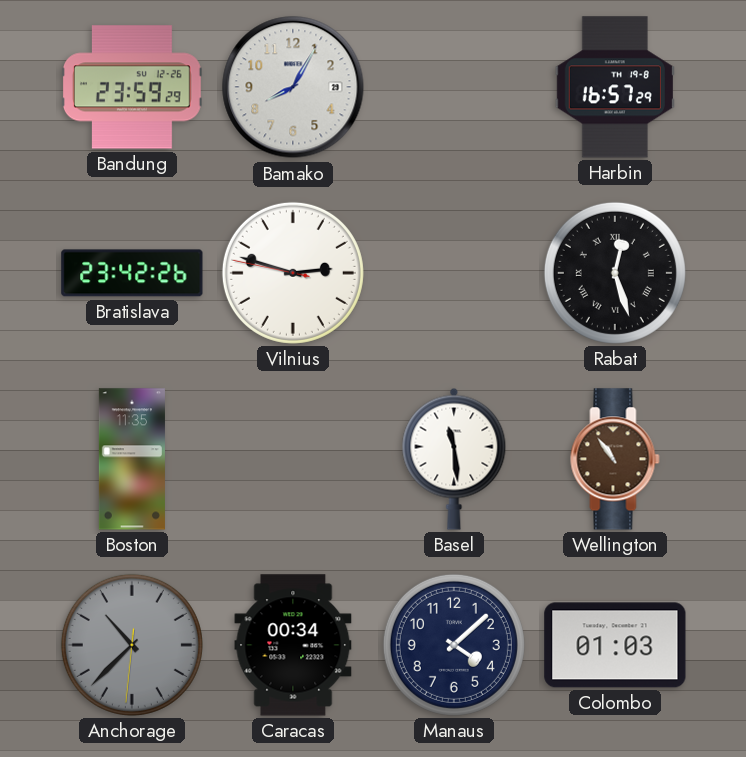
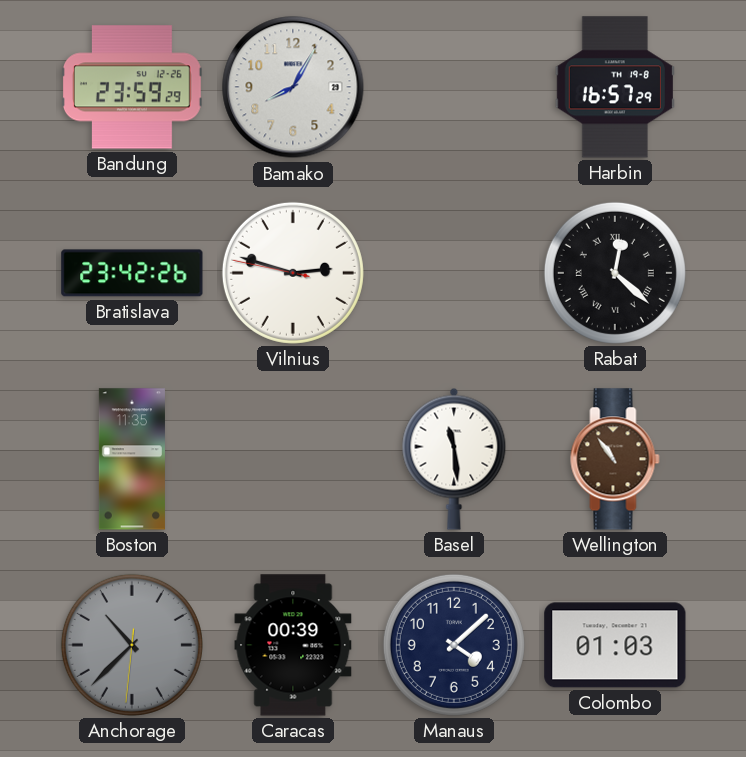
Rabat: 12:27 -> 12:22
Caracas: 00:34 -> 00:39
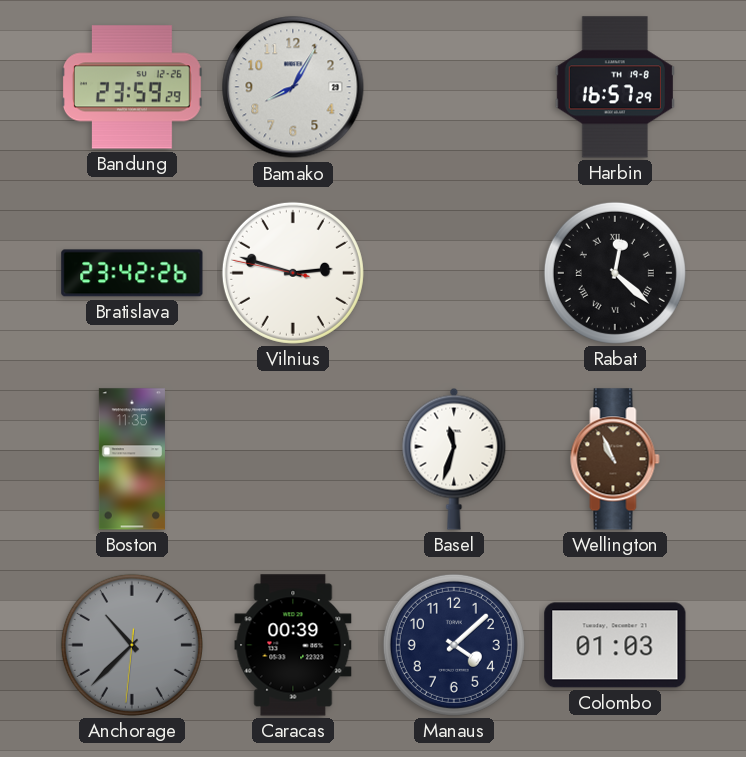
Basel: 11:29 -> 11:33
Wellington: 10:54 -> 10:56
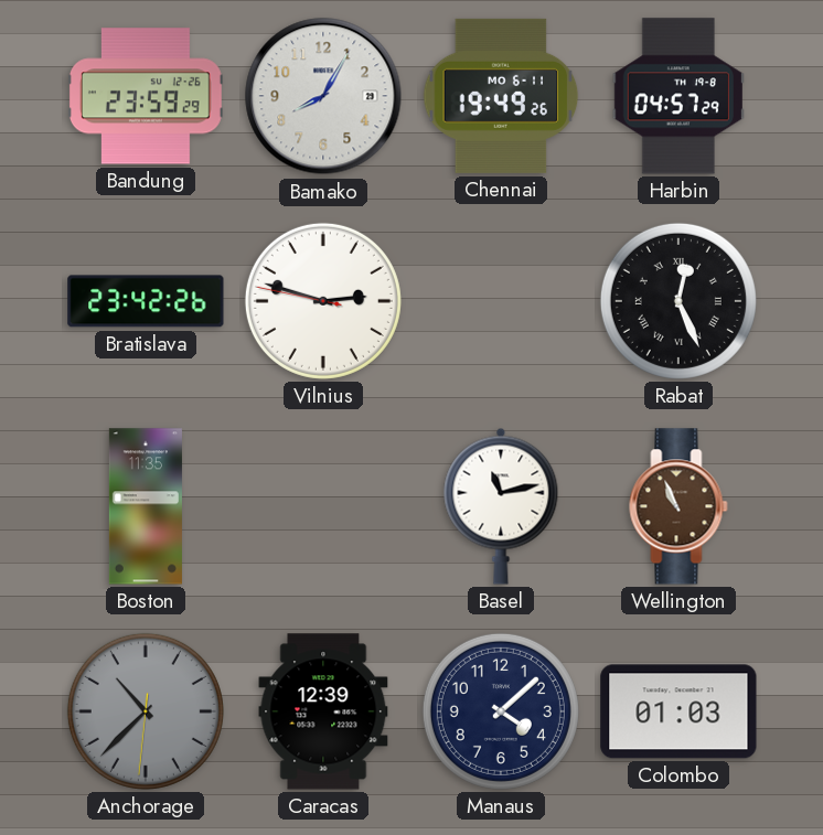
Chennai: none -> 19:49
Harbin: 16:57 -> 04:57
Rabat: 12:22 -> 12:26
Basel: 11:33 -> 11:13
Caracas: 00:39 -> 12:39
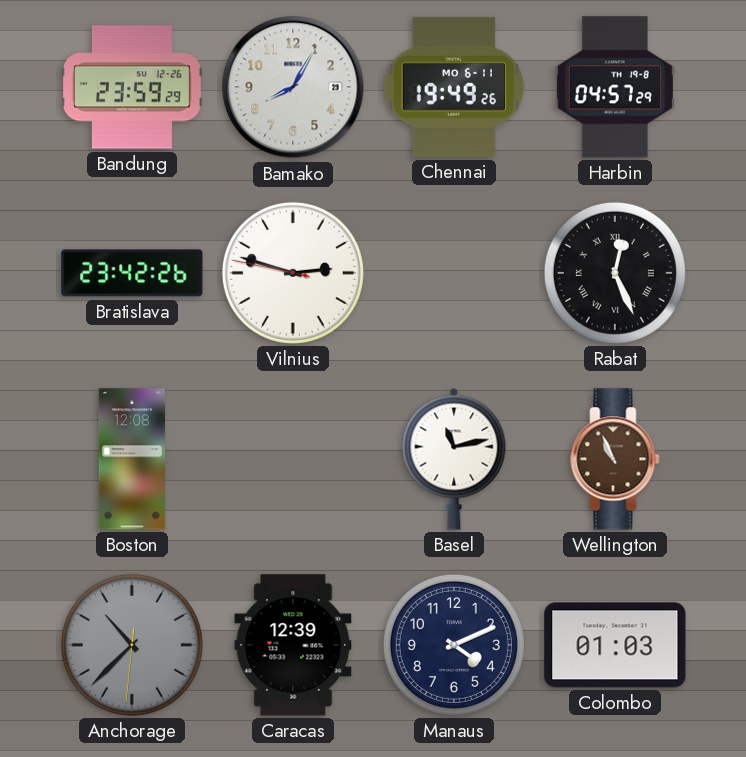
Boston: 11:35 -> 12:08
Manaus: 4:08 -> 4:11
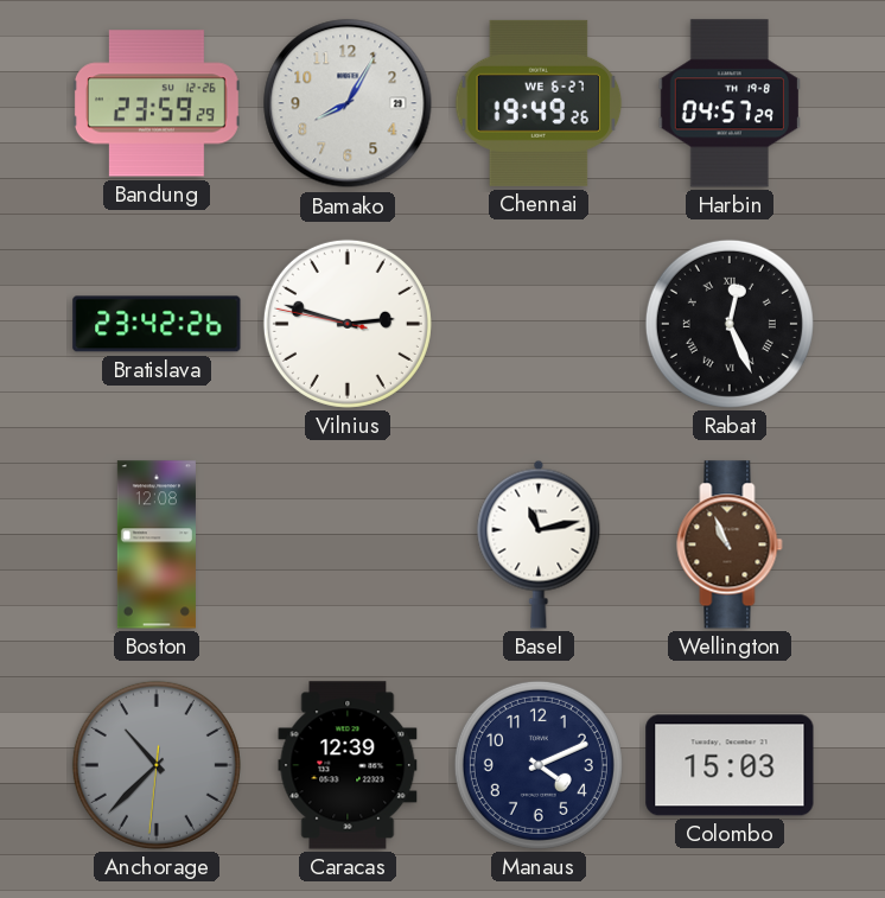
Chennai date: MO 6-11 -> WE 6-27
Colombo: 01:03 -> 15:03
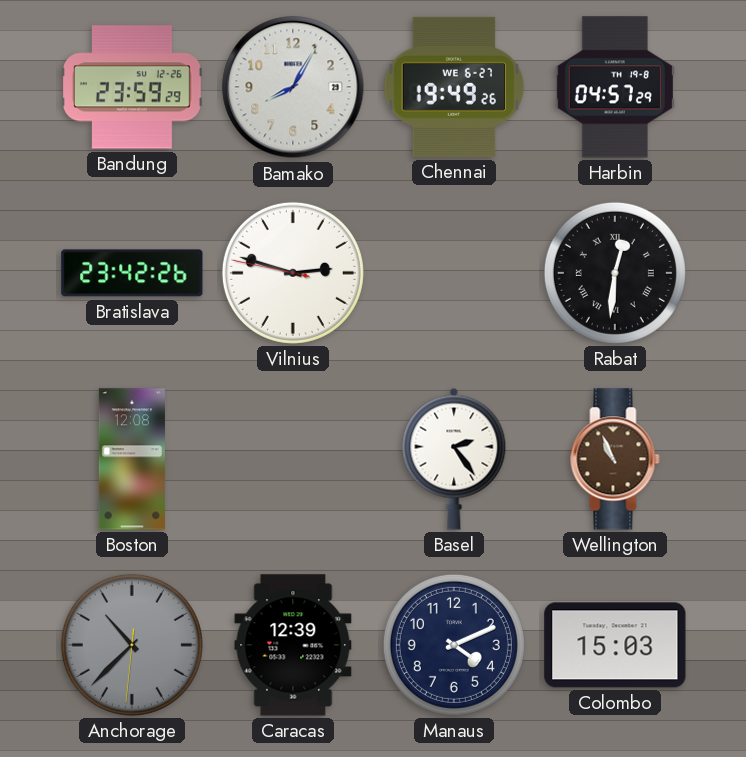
Rabat: 12:26 -> 12:31
Basel: 11:13 -> 2:24
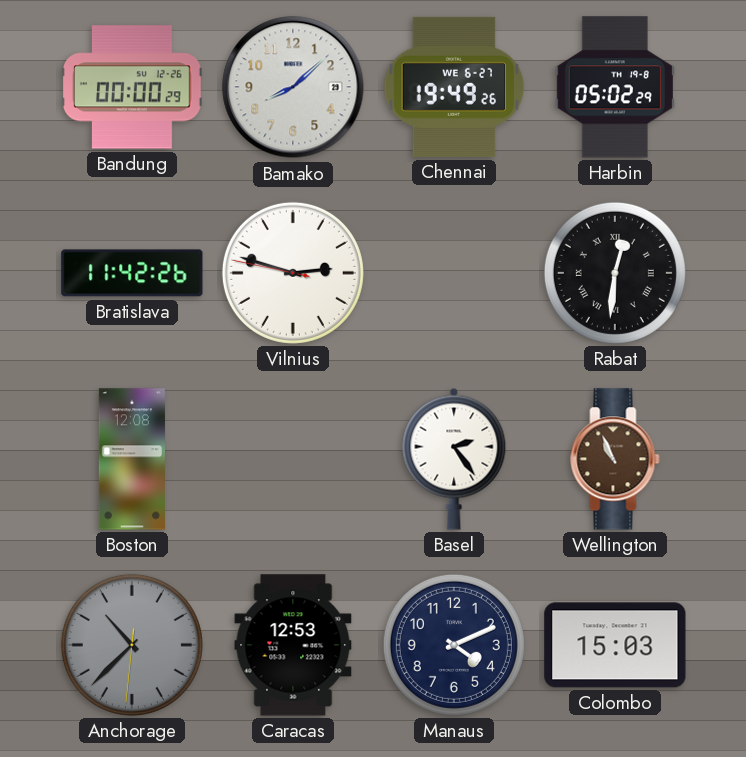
Bandung: 23:59 -> 00:00
Bamako: 8:05 -> 8:08
Harbin: 04:57 -> 05:02
Bratislava: 23:42 -> 11:42
Caracas: 12:39 -> 12:53
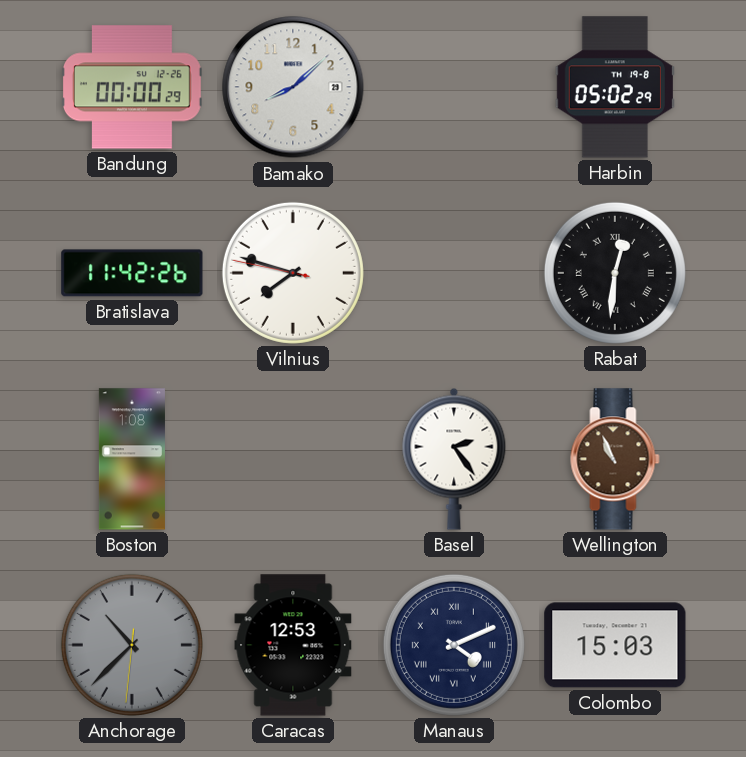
Chennai: 19:49 -> none
Vilnius: 2:47 -> 7:47
Boston: 12:08 -> 1:08
Manaus numerals: Arabic -> Roman
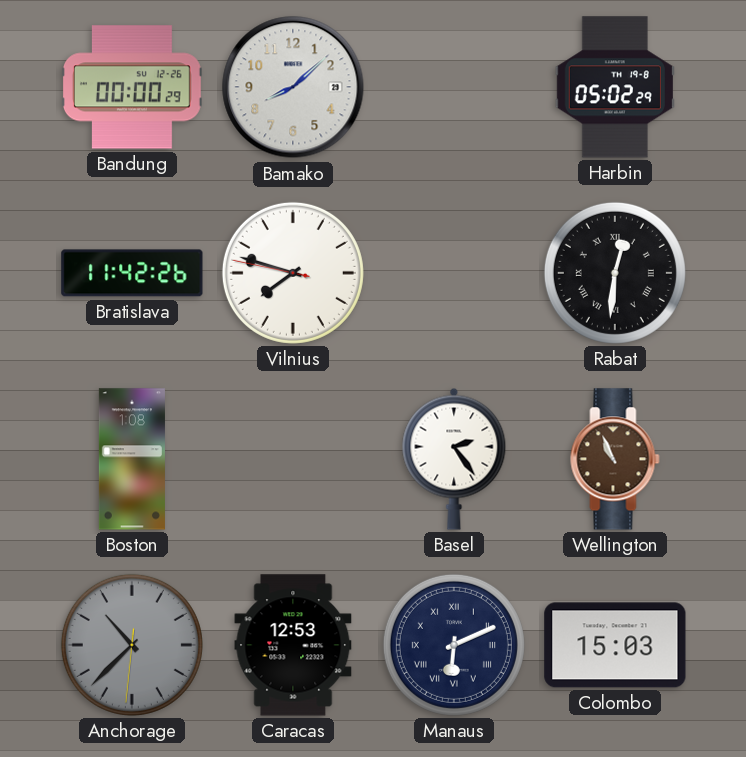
Manaus: 4:11 -> 6:11
